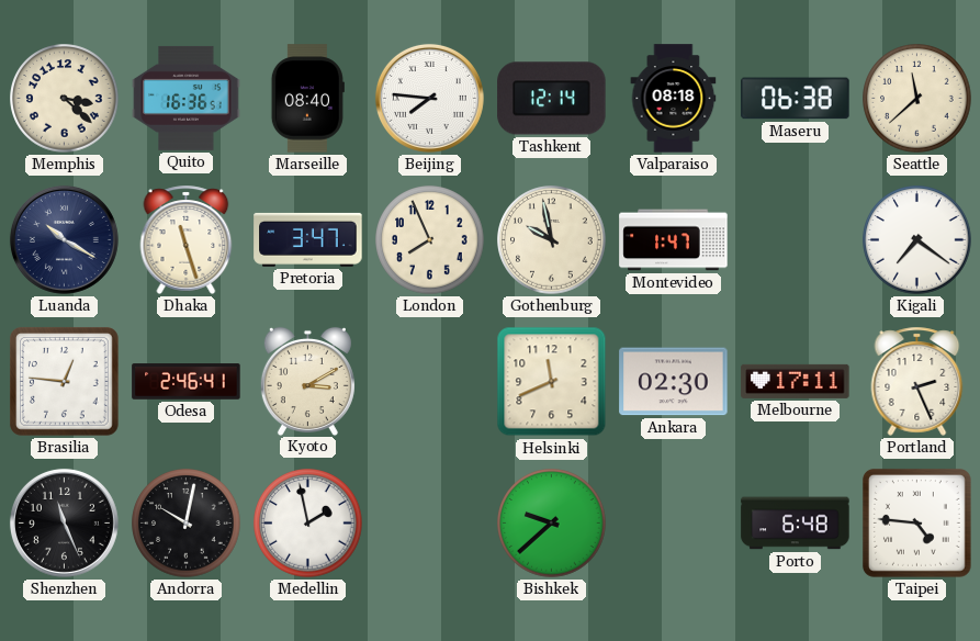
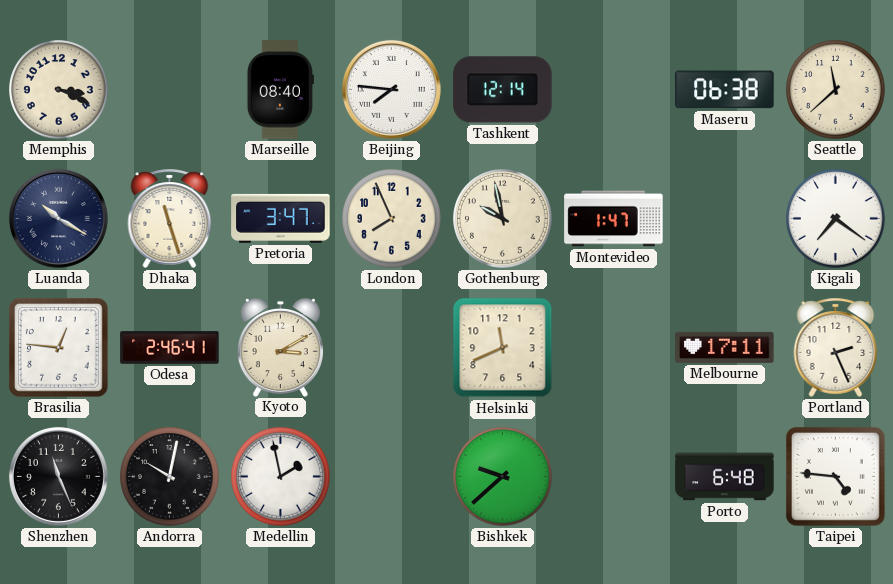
Memphis: 3:22 -> 3:19
Quito: 16:36 -> none
Valparaiso: 08:18 -> none
Ankara: 02:30 -> none
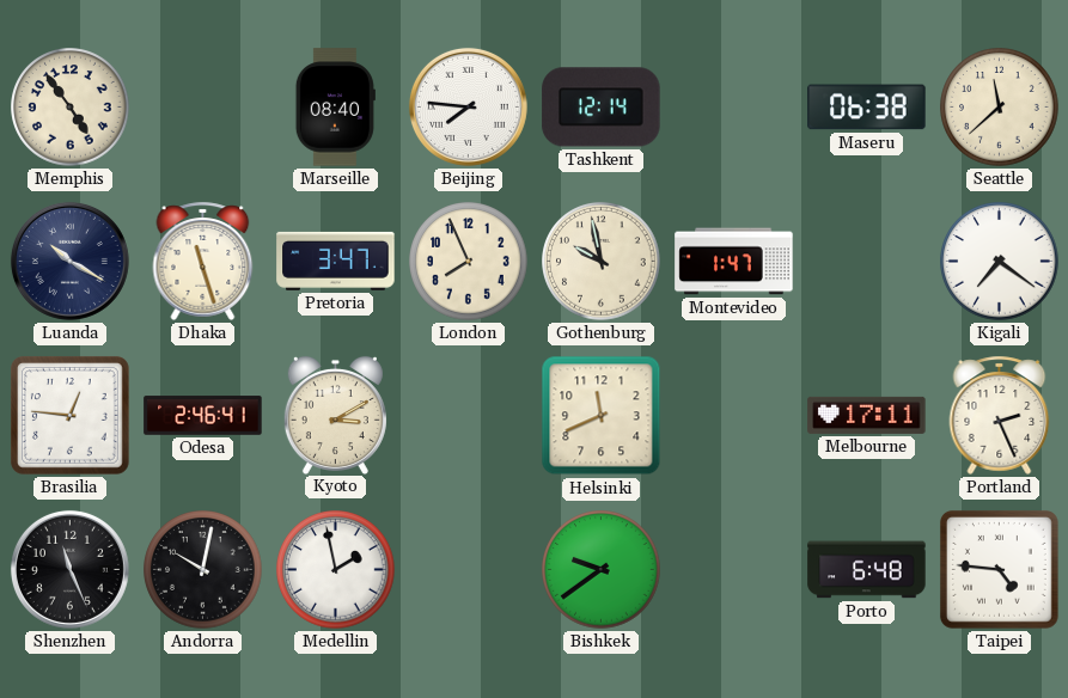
Memphis: 3:19 -> 4:54
Bishkek: 9:38 -> 9:39
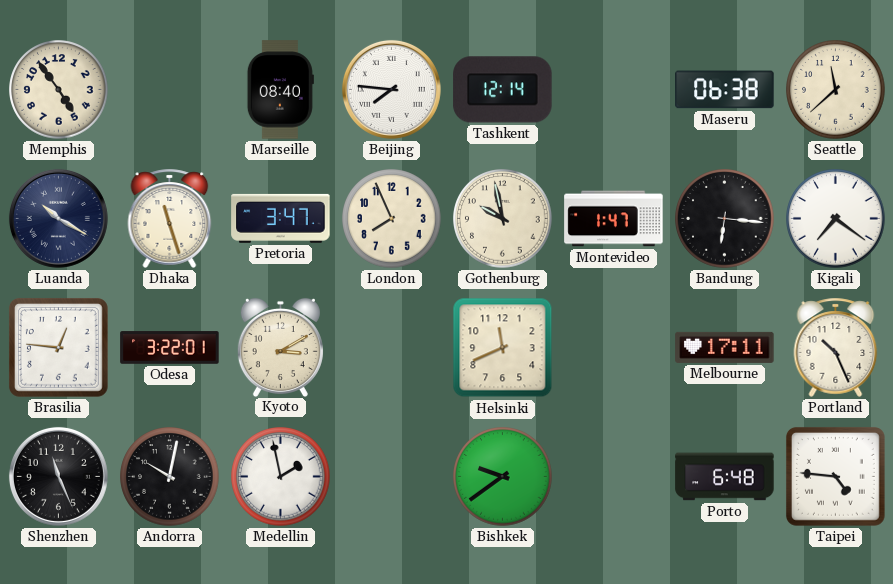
Bandung: none -> 6:16
Odesa: 2:46 -> 3:22
Portland: 2:26 -> 10:26
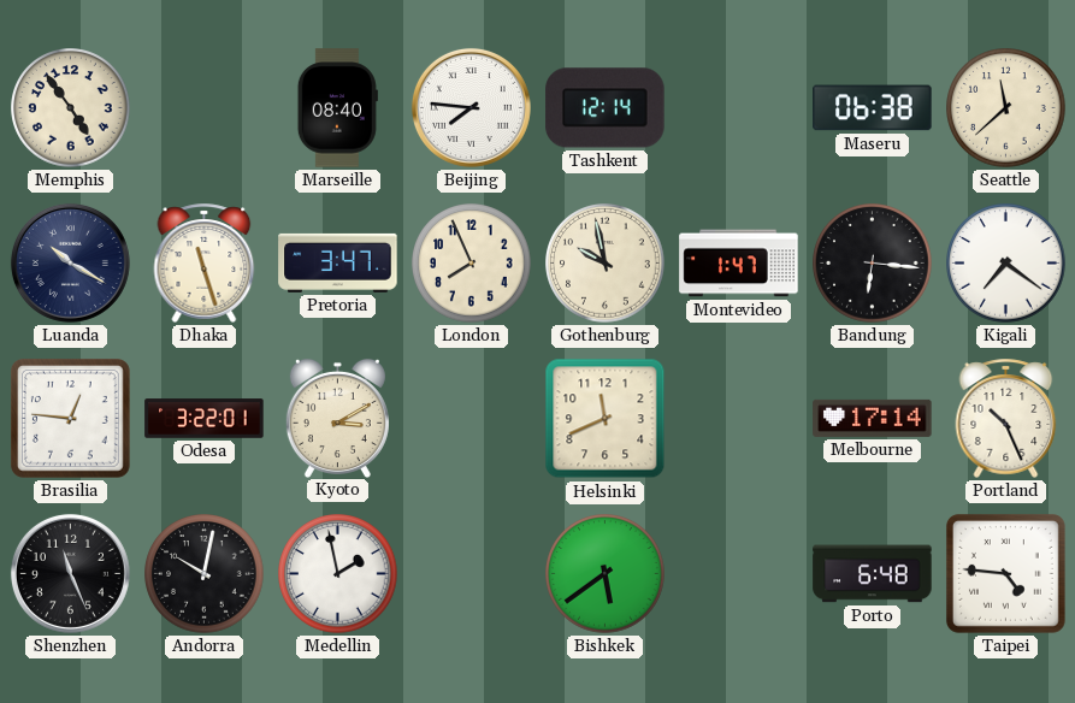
Melbourne: 17:11 -> 17:14
Bishkek: 9:39 -> 5:39
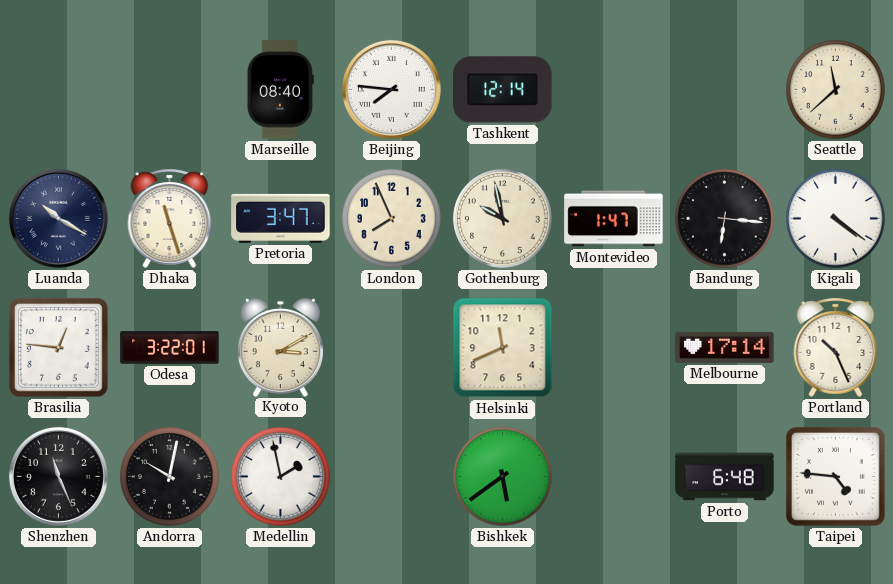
Memphis: 4:54 -> none
Maseru: 06:38 -> none
Kigali: 7:21 -> 4:21
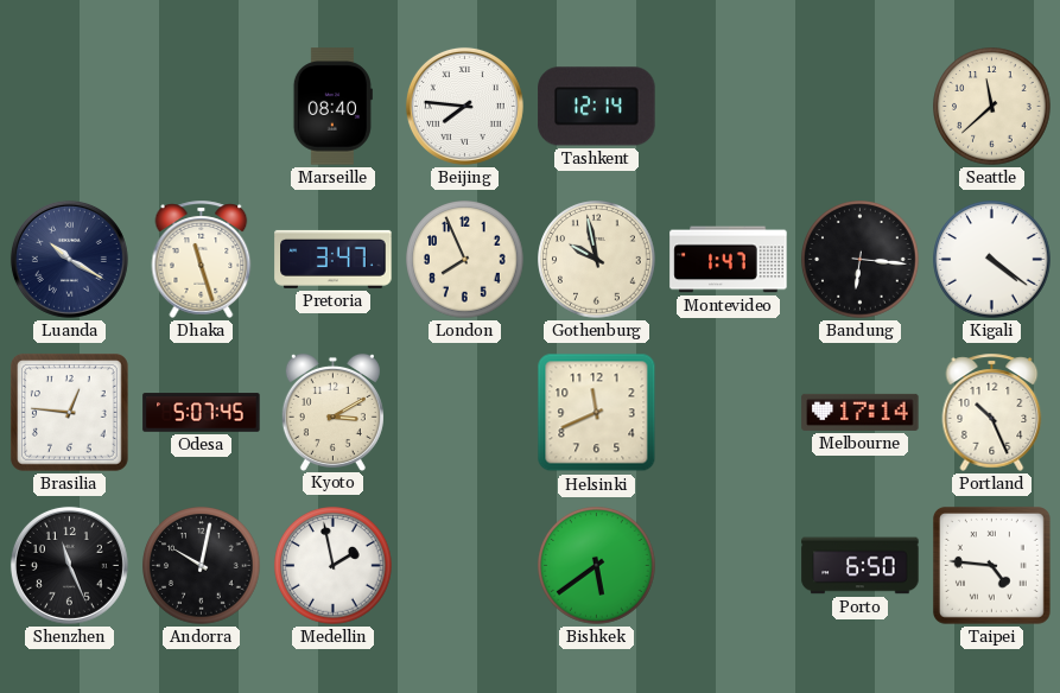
Odesa: 3:22 -> 5:07
Porto: 6:48 -> 6:50
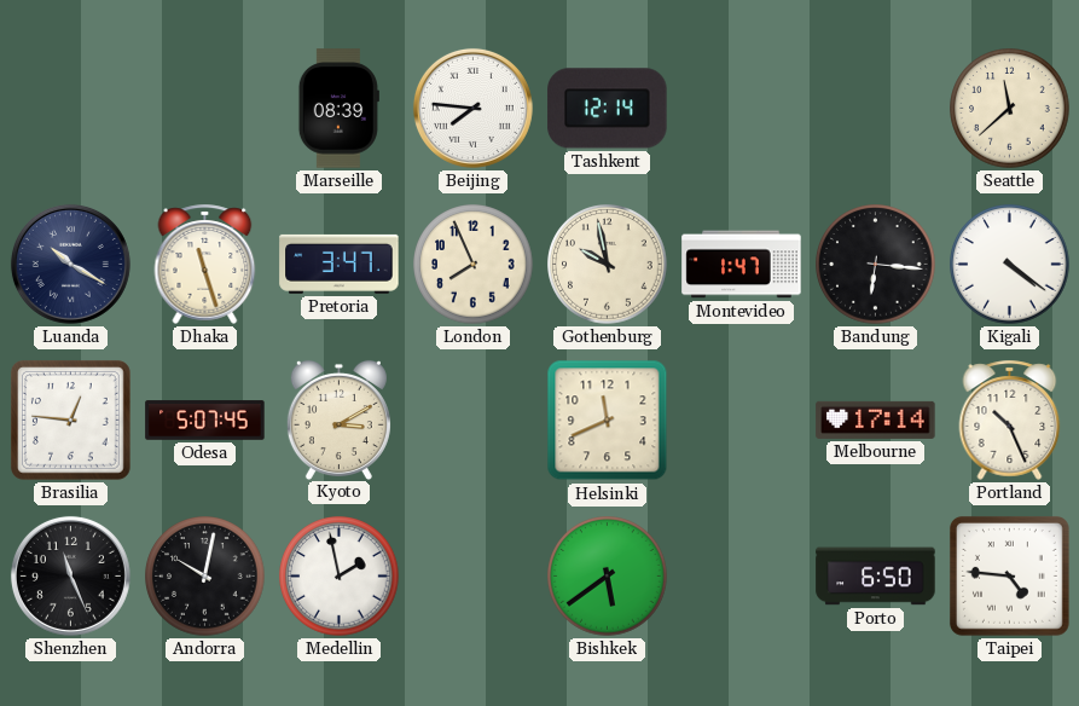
Marseille: 08:40 -> 08:39
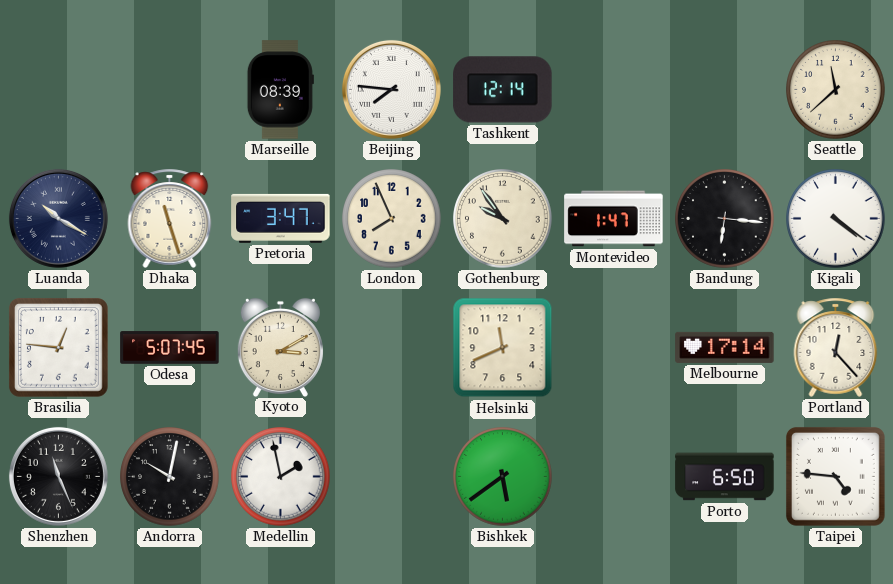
Gothenburg: 9:58 -> 9:54
Portland: 10:26 -> 12:23
